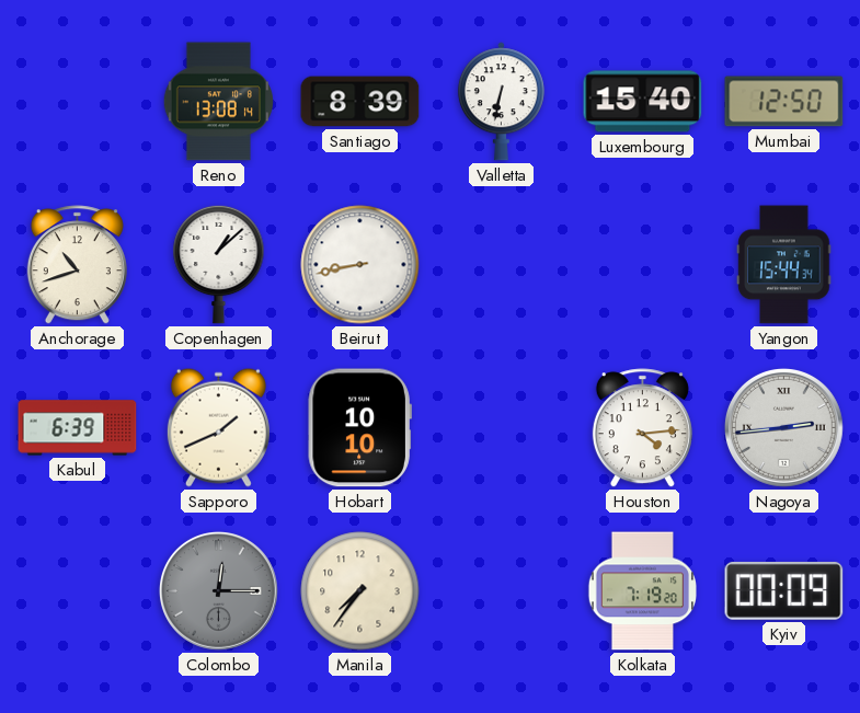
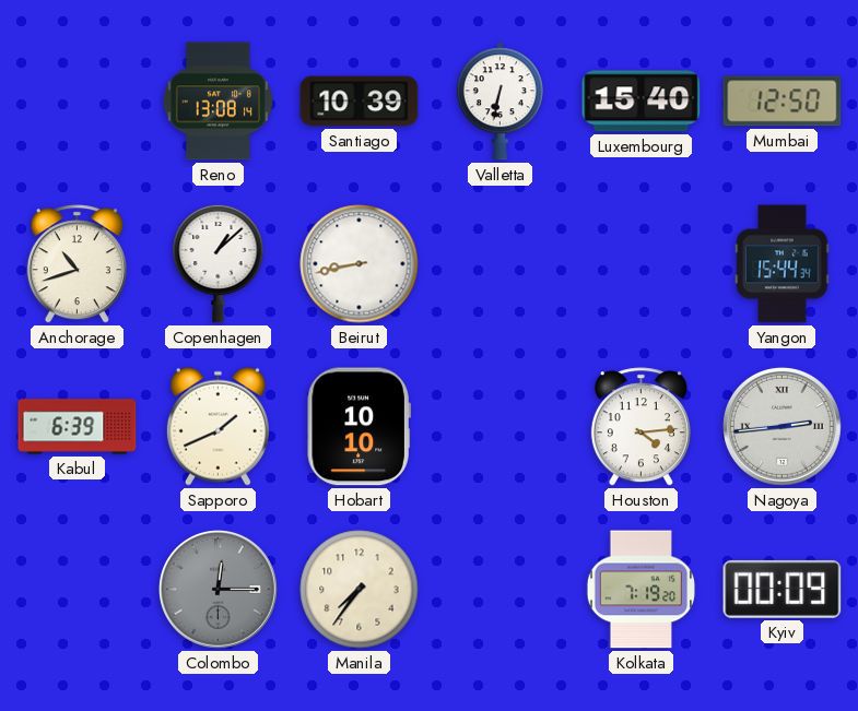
Santiago: 8:39 -> 10:39
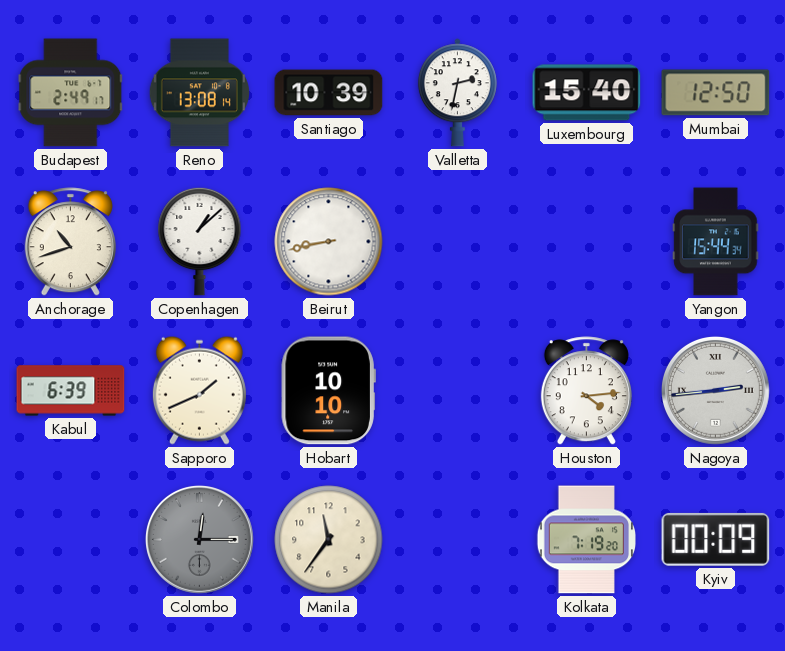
Budapest: none -> 2:49
Valletta: 6:32 -> 2:32
Manila: 7:36 -> 11:36
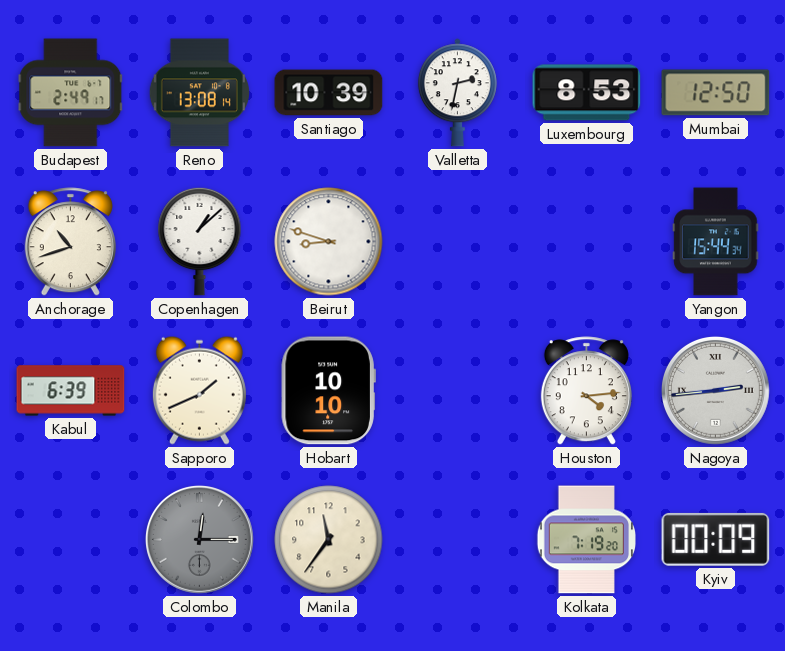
Luxembourg: 15:40 -> 8:53
Beirut: 8:43 -> 8:48
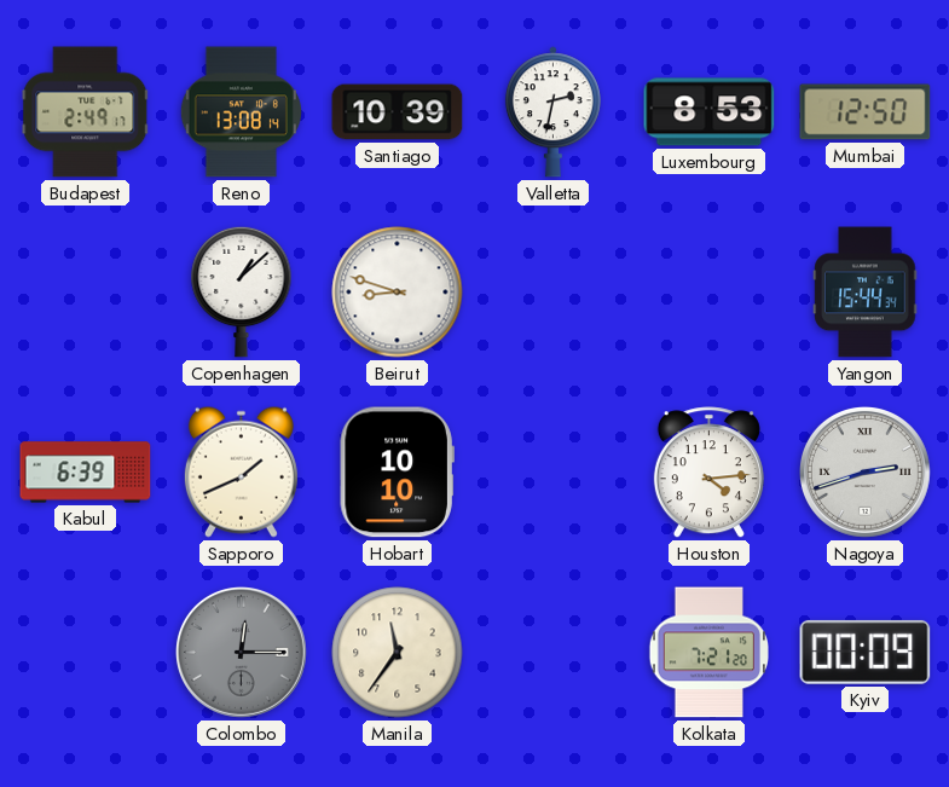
Anchorage: 10:42 -> none
Nagoya: 2:44 -> 2:42
Kolkata: 7:19 -> 7:21
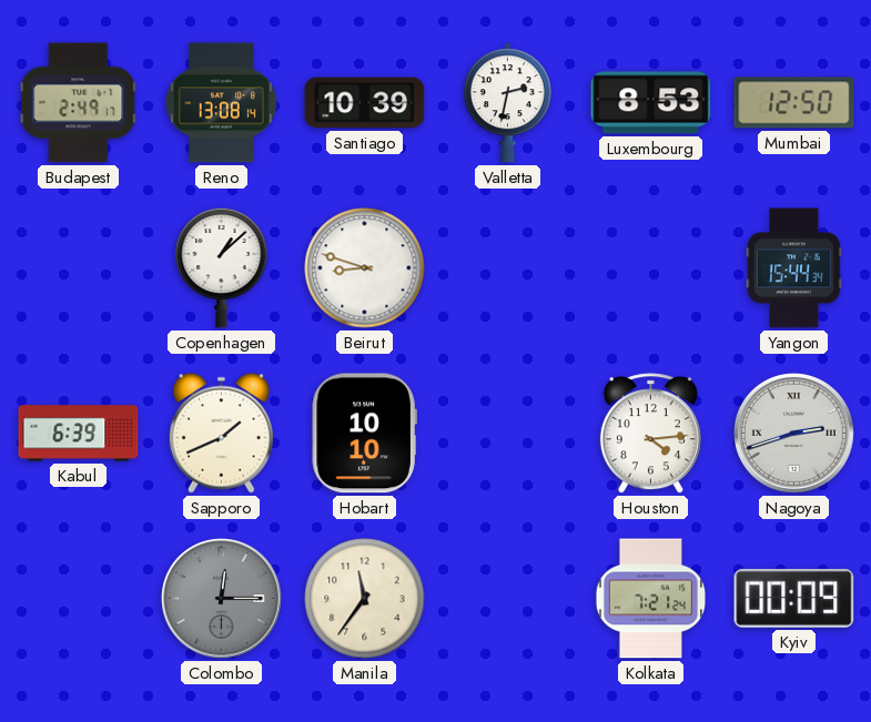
Kolkata: 7:21:20 -> 7:21:24
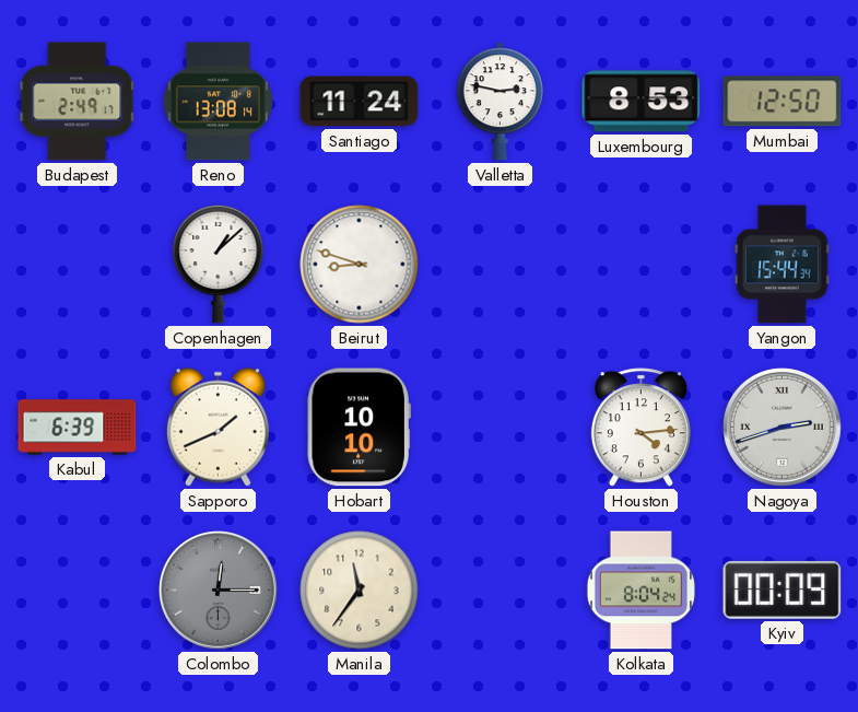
Santiago: 10:39 -> 11:24
Valletta: 2:32 -> 2:47
Kolkata: 7:21 -> 8:04
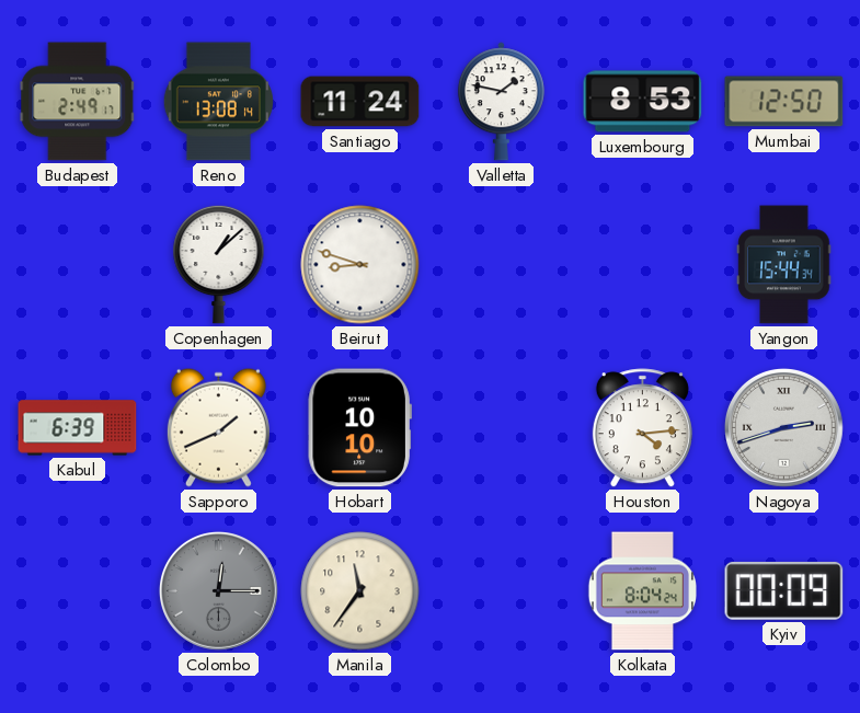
Valletta: 2:47 -> 1:47
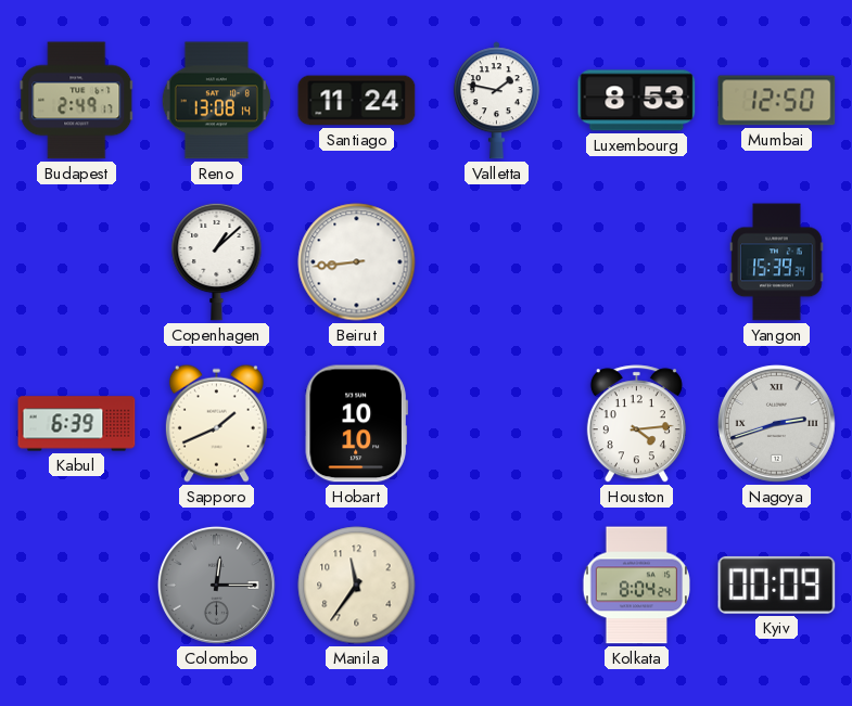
Beirut: 8:48 -> 8:44
Yangon: 15:44 -> 15:39
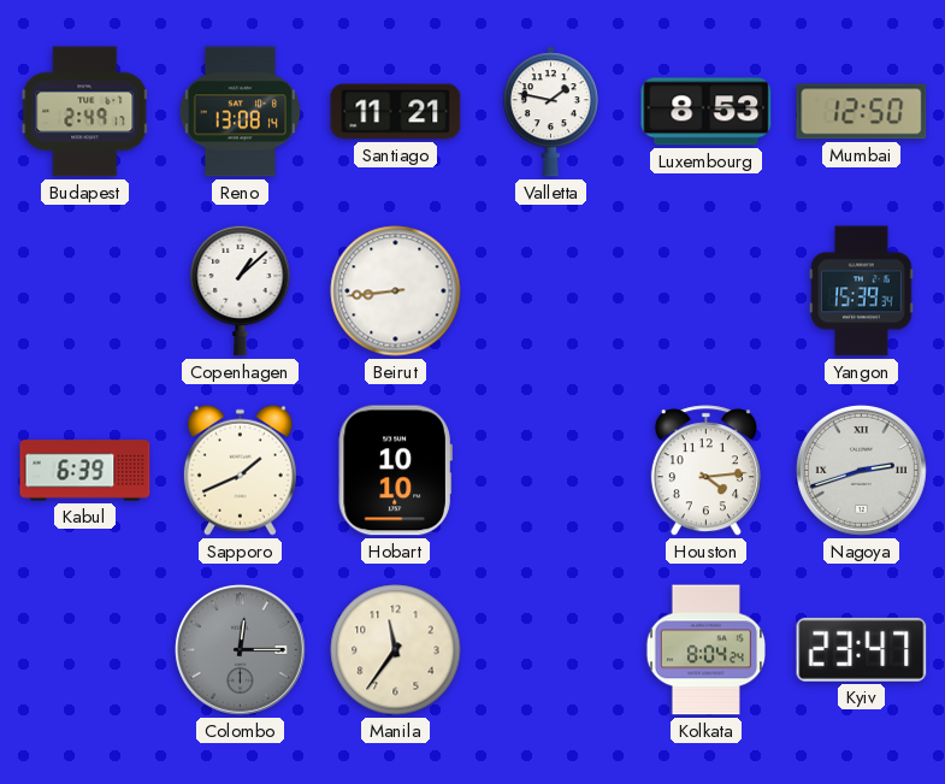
Santiago: 11:24 -> 11:21
Kyiv: 00:09 -> 23:47
